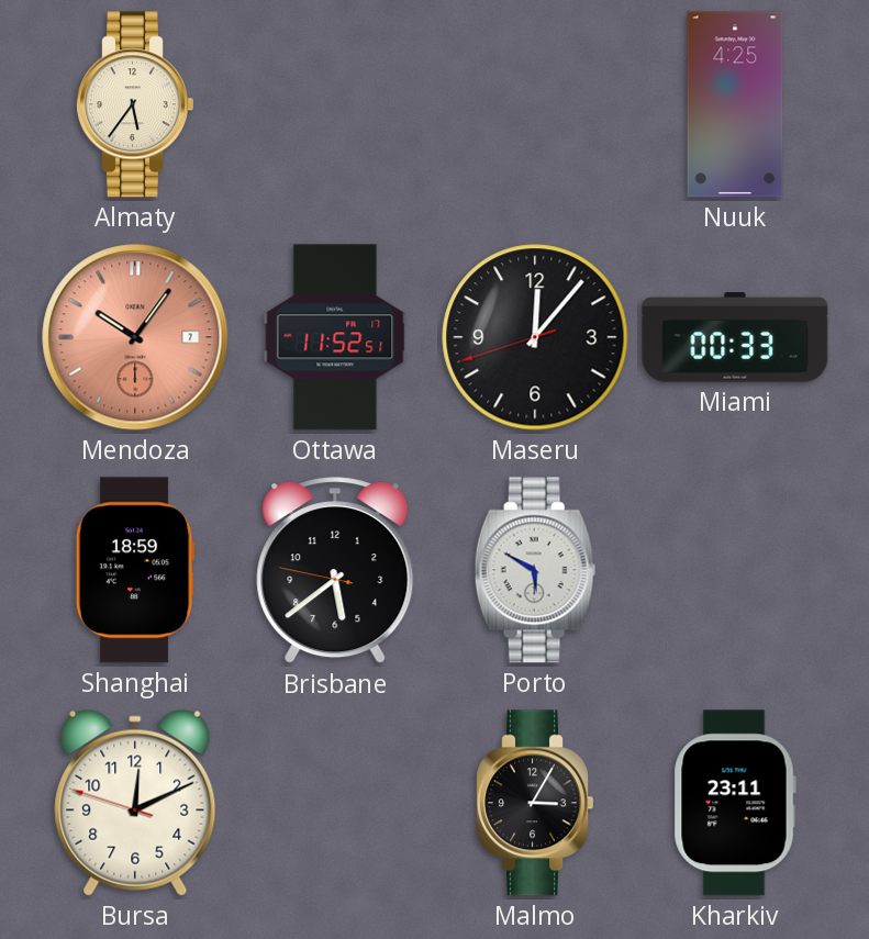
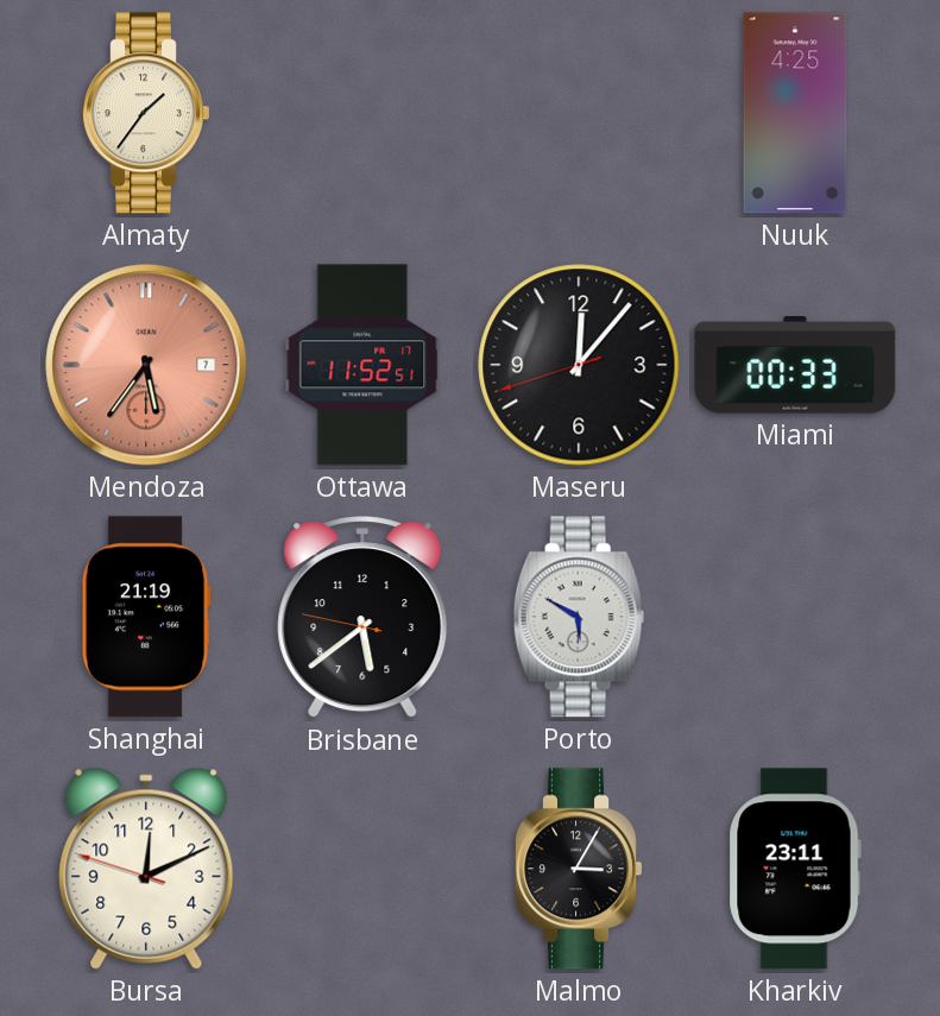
Almaty: 5:36 -> 1:36
Mendoza: 10:06 -> 5:36
Shanghai: 18:59 -> 21:19
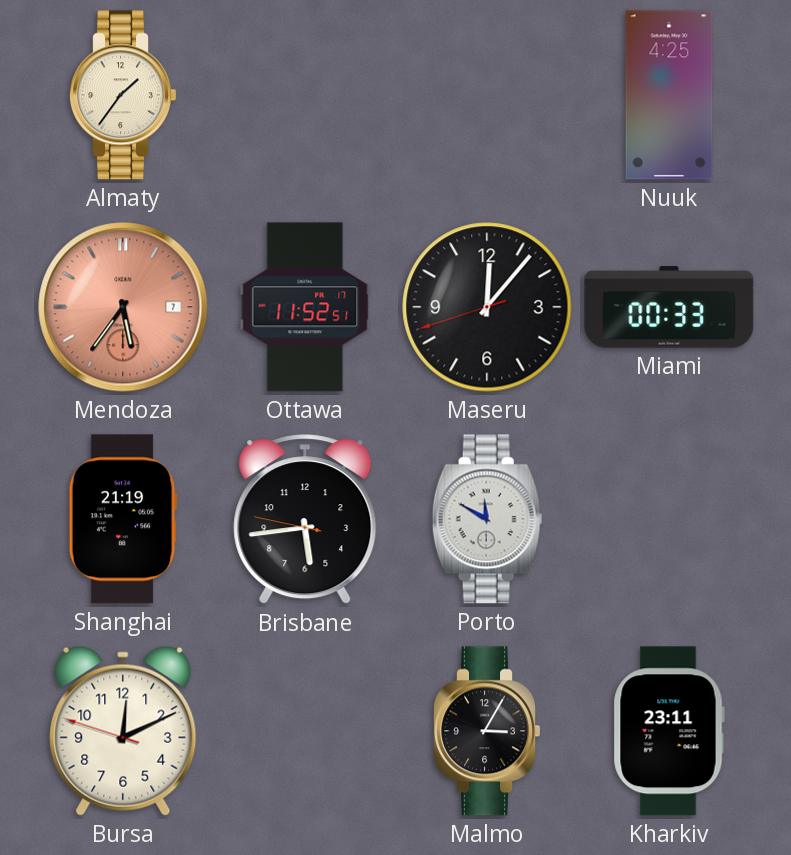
Brisbane: 5:38 -> 5:43
Porto: 5:50 -> 11:50
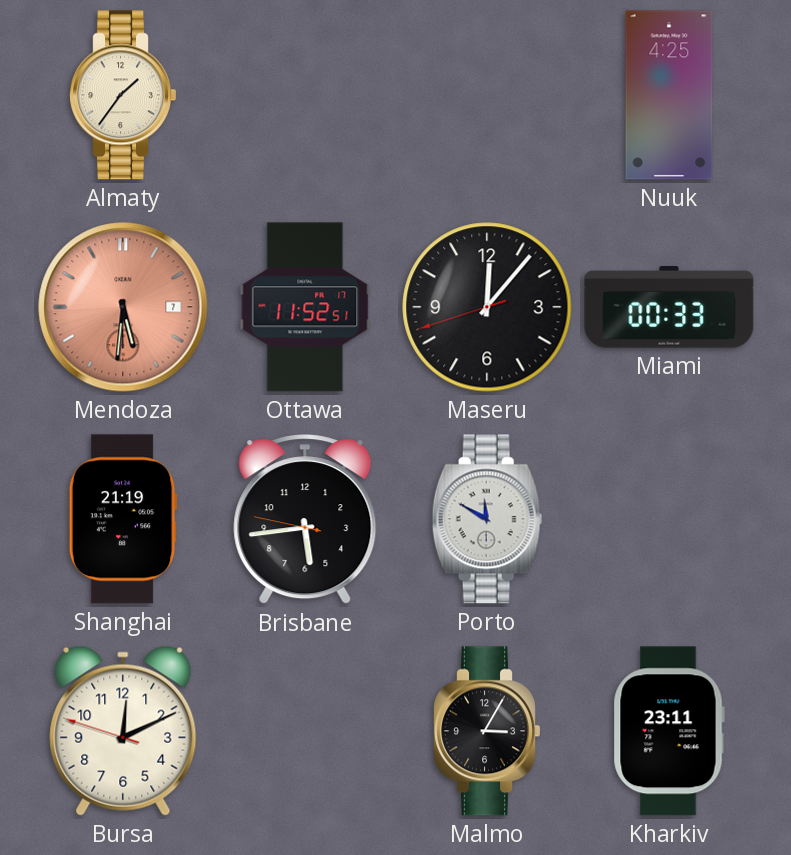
Mendoza: 5:36 -> 5:31
